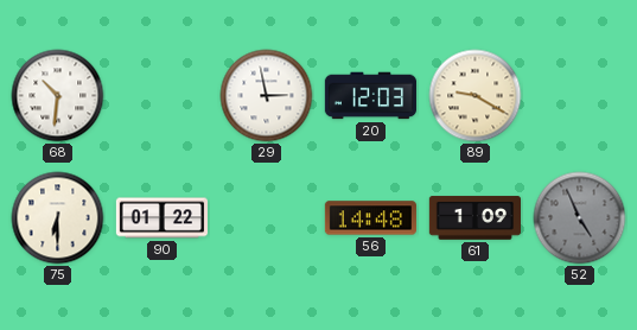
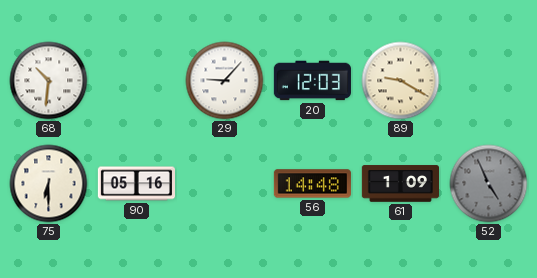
29: 2:58 -> 9:07
90: 01:22 -> 05:16
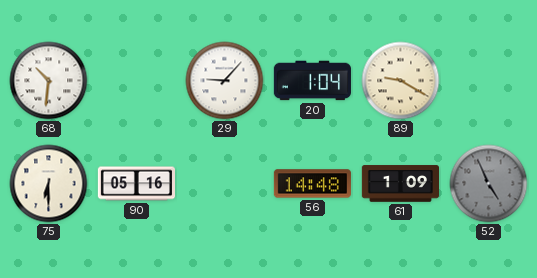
20: 12:03 -> 1:04
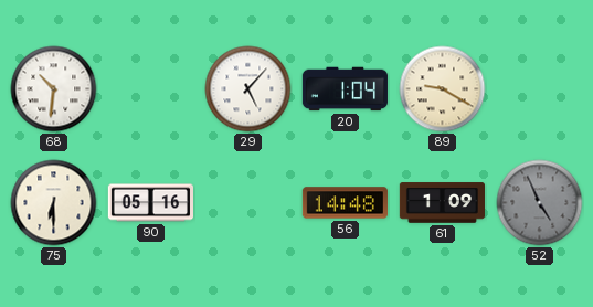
29: 9:07 -> 5:07
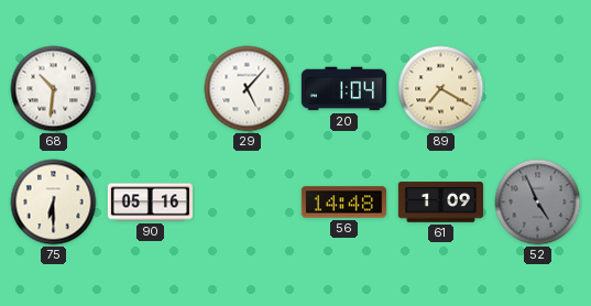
89: 9:20 -> 7:20
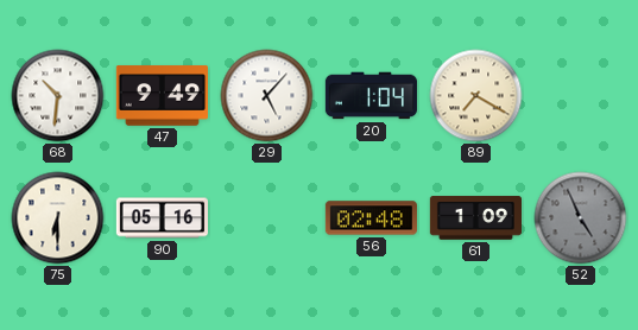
47: none -> 9:49
56: 14:48 -> 02:48
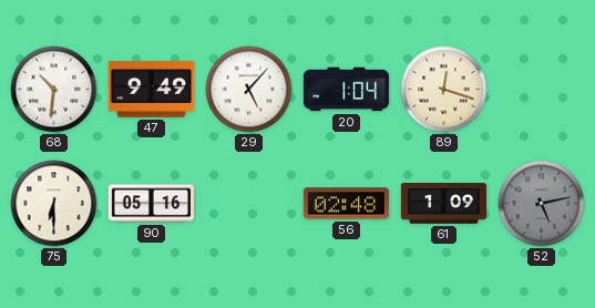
89: 7:20 -> 12:18
52: 4:56 -> 5:13
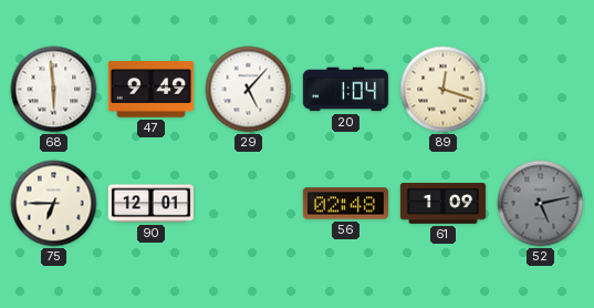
68: 10:31 -> 5:59
75: 6:30 -> 6:45
90: 05:16 -> 12:01
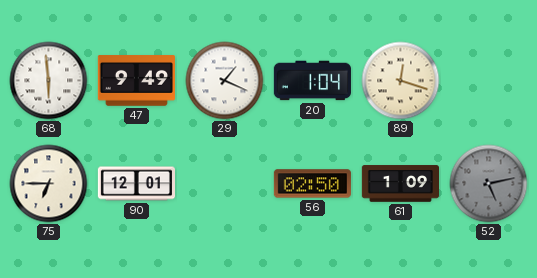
29: 5:07 -> 1:19
56: 02:48 -> 02:50
